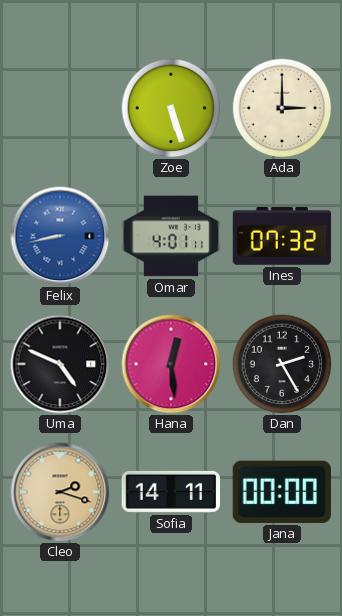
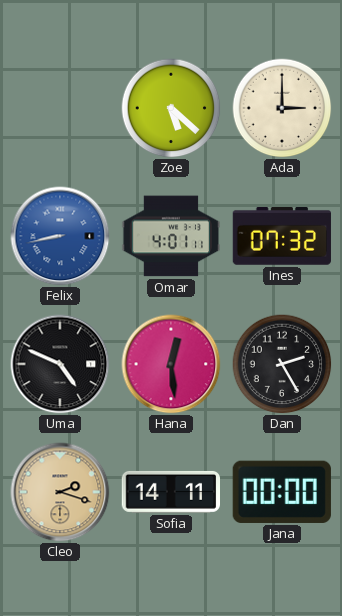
Zoe: 5:27 -> 5:22
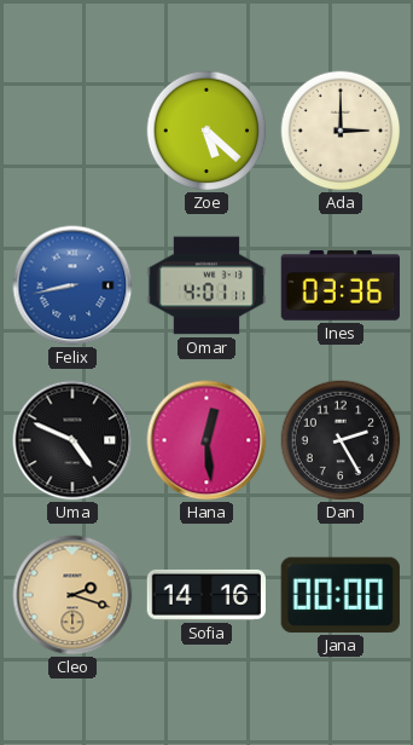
Ines: 07:32 -> 03:36
Sofia: 14:11 -> 14:16
